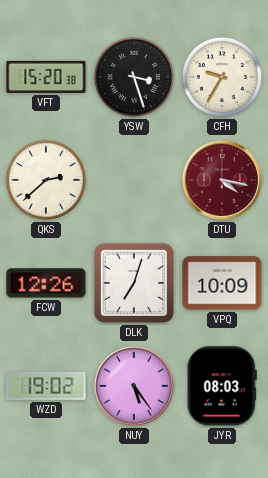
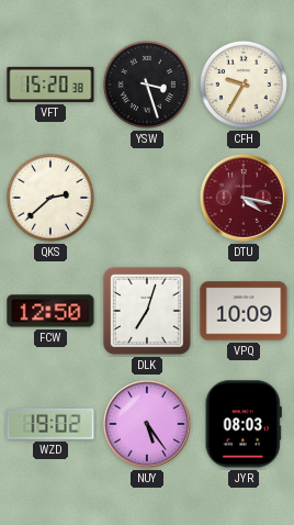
FCW: 12:26 -> 12:50
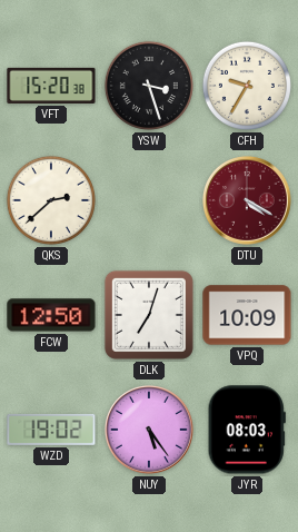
DTU: 4:17 -> 4:20
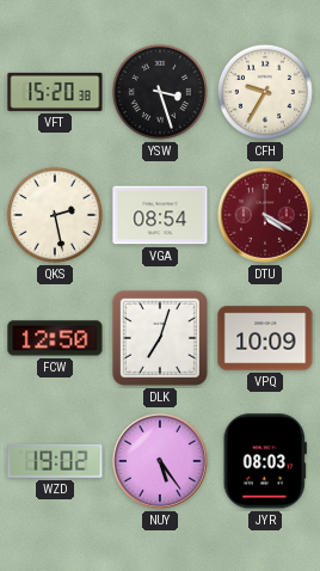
QKS: 2:38 -> 2:28
VGA: none -> 08:54
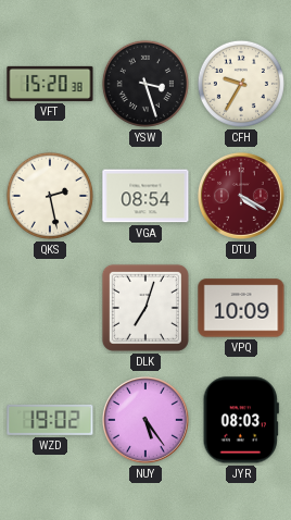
FCW: 12:50 -> none
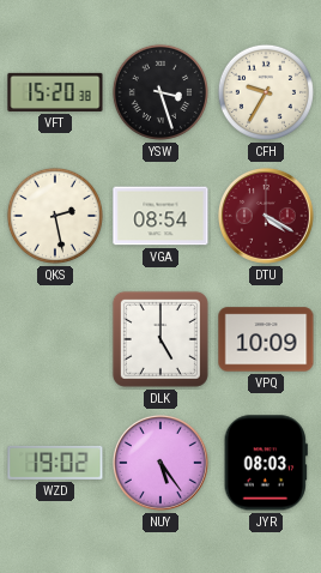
DLK: 7:03 -> 5:00
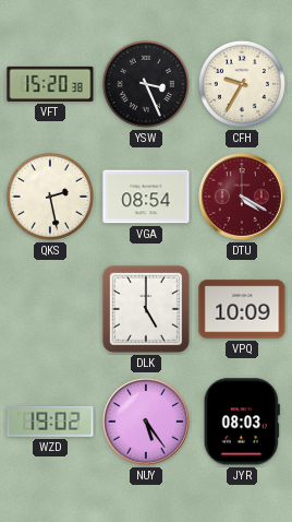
YSW: 3:27 -> 3:26
